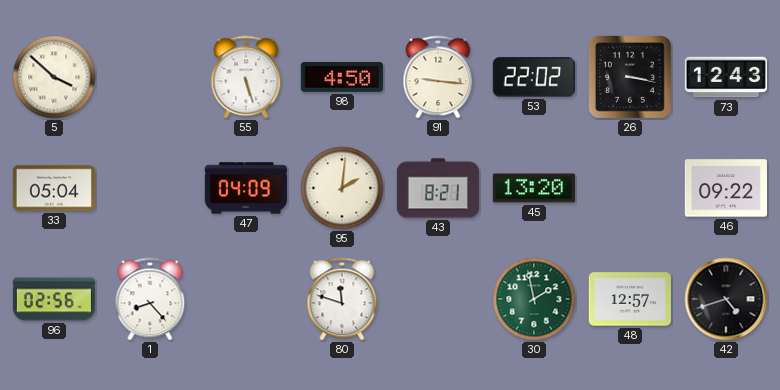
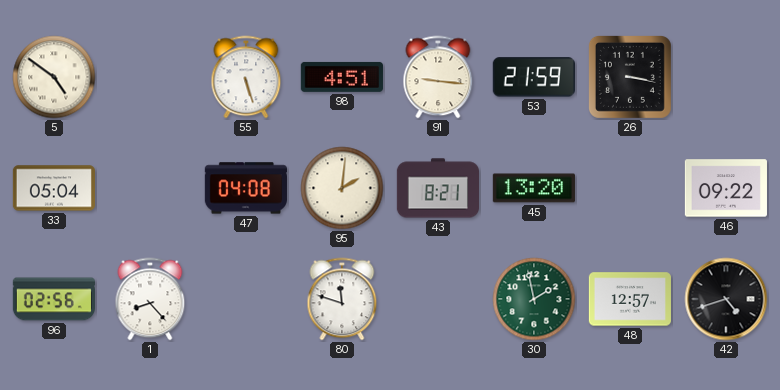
5: 3:52 -> 4:51
98: 4:50 -> 4:51
53: 22:02 -> 21:59
73: 12:43 -> none
47: 04:09 -> 04:08
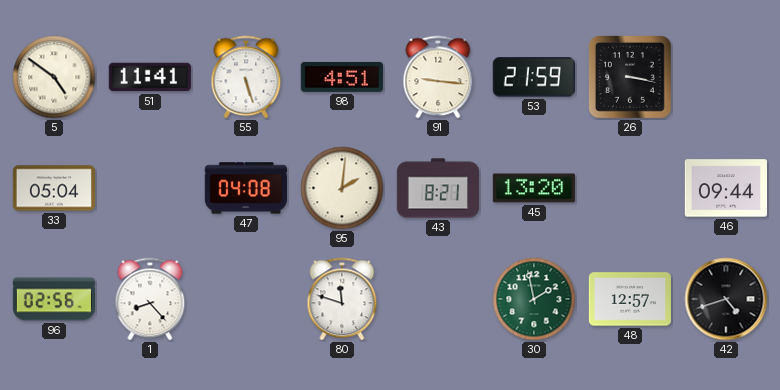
51: none -> 11:41
46: 09:22 -> 09:44
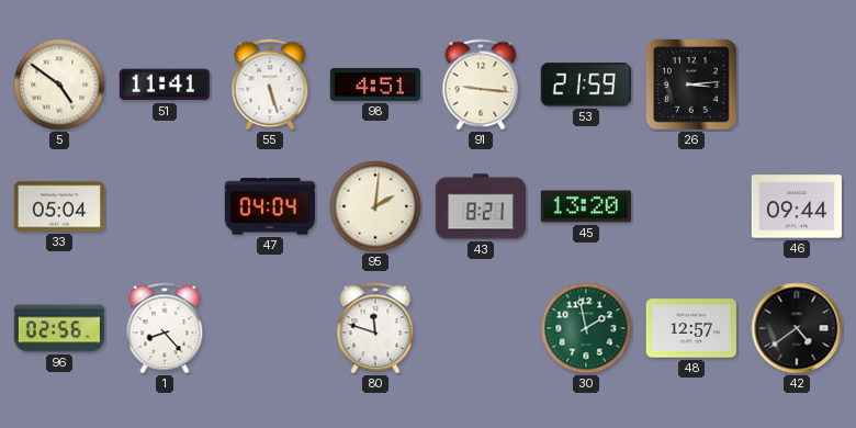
26: 3:17 -> 3:14
47: 04:08 -> 04:04
42: 4:42 -> 4:39
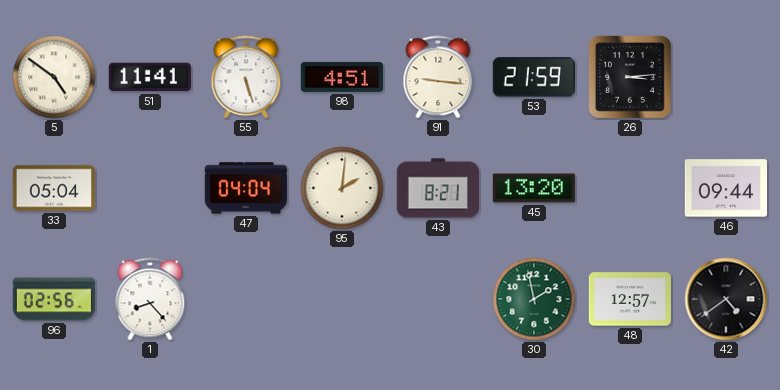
80: 11:48 -> none
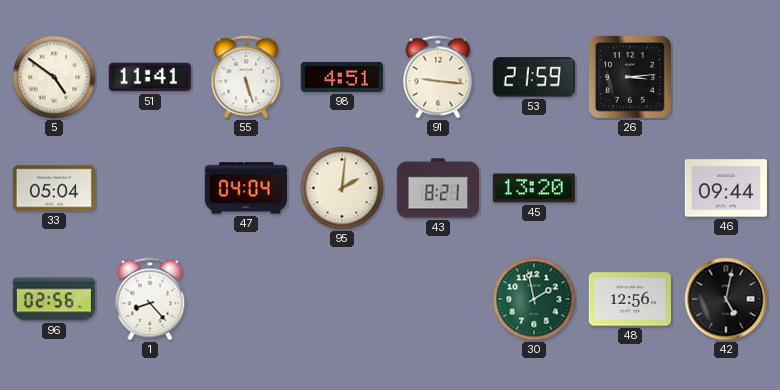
48: 12:57 -> 12:56
42: 4:39 -> 5:02
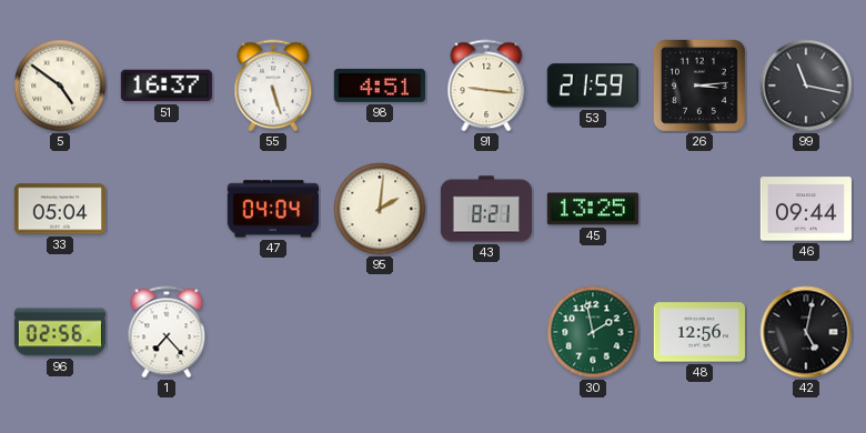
51: 11:41 -> 16:37
99: none -> 11:17
45: 13:20 -> 13:25
1: 8:23 -> 7:23
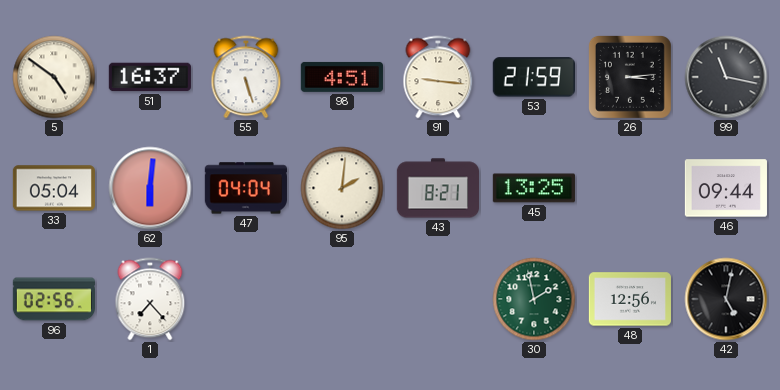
62: none -> 6:01
